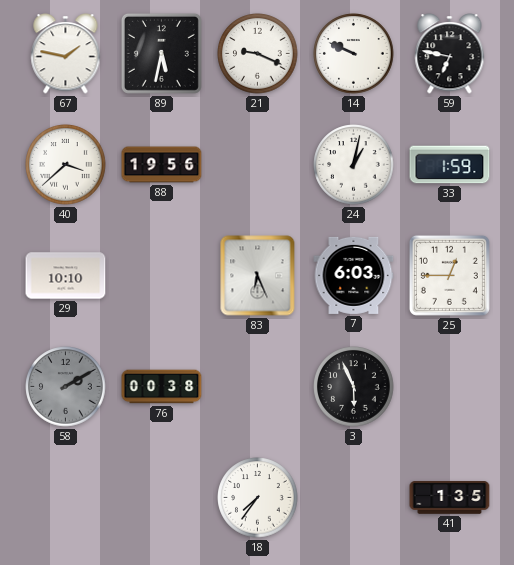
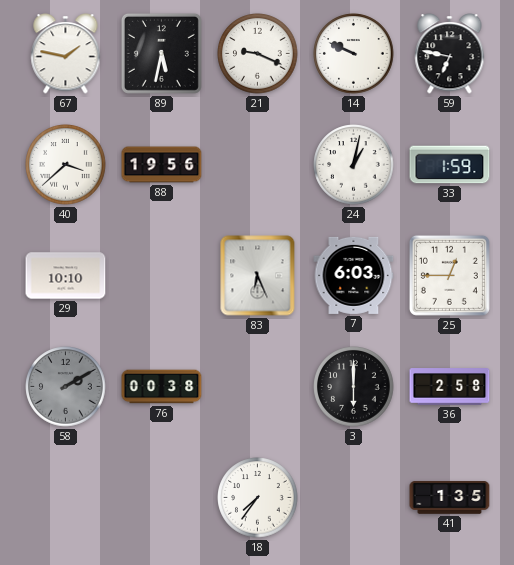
3: 5:56 -> 6:00
36: none -> 2:58
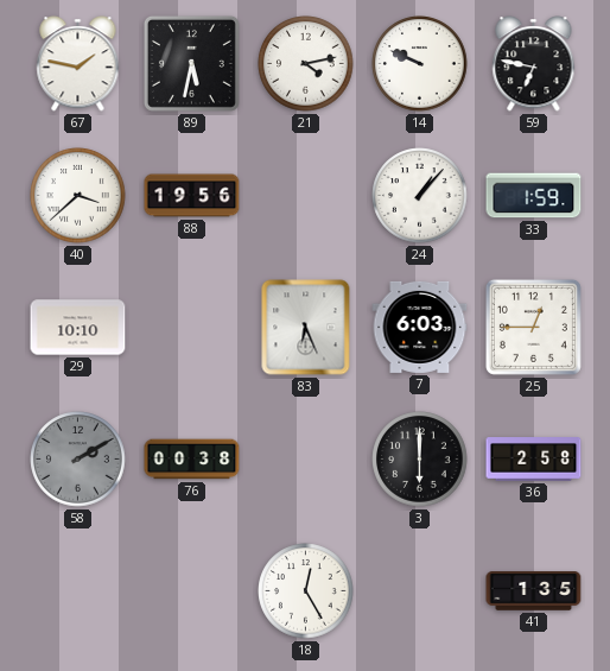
21: 9:19 -> 4:13
24: 1:02 -> 1:07
18: 7:36 -> 12:25
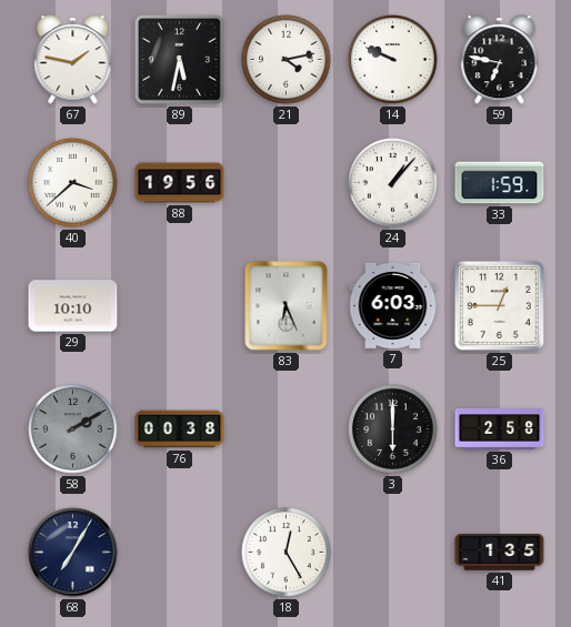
68: none -> 7:05
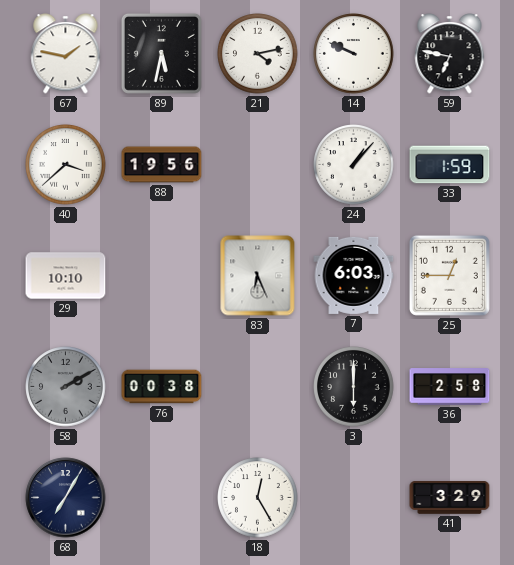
41: 1:35 -> 3:29
